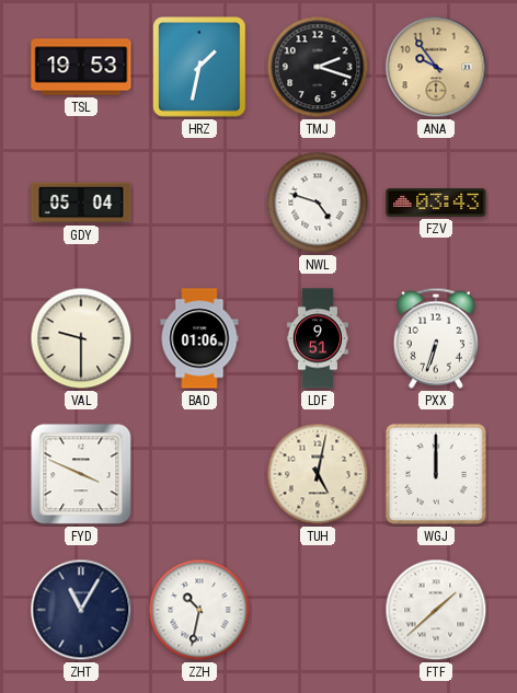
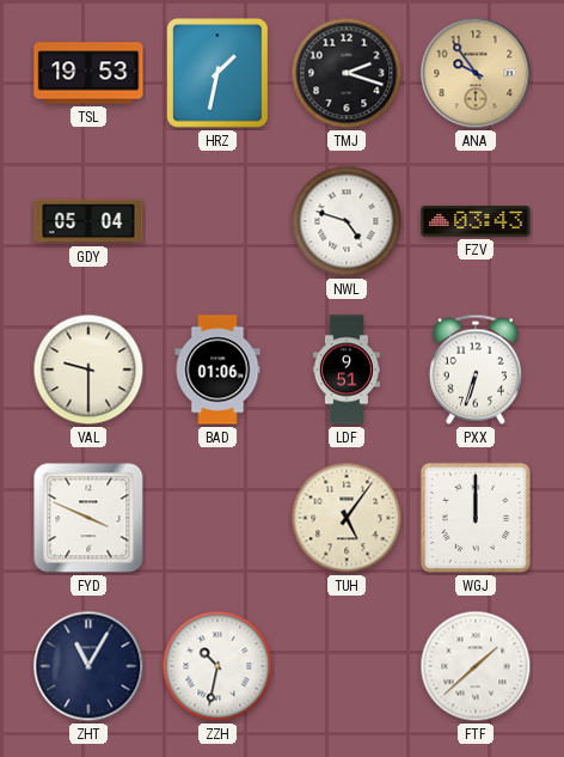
TUH: 5:02 -> 5:06
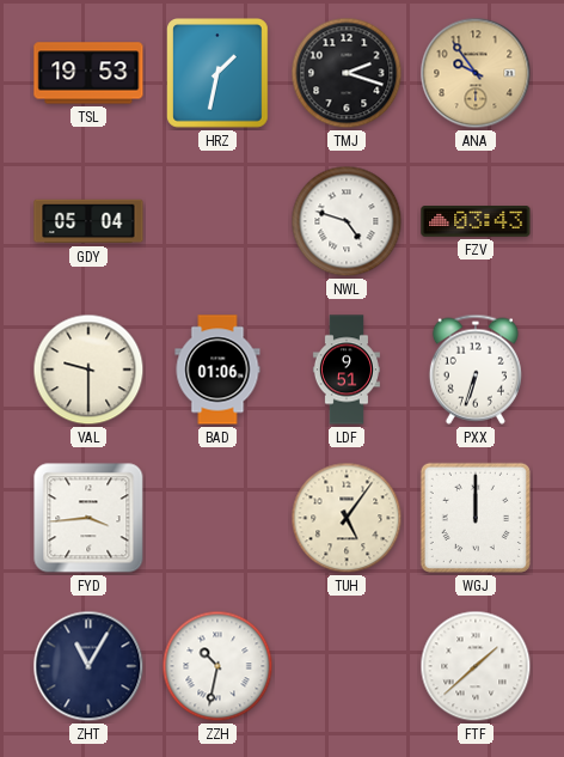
FYD: 3:49 -> 3:44
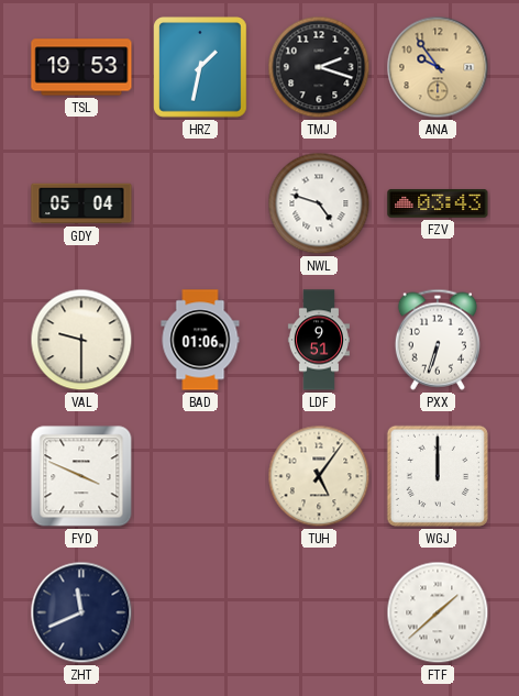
FYD: 3:44 -> 3:49
ZHT: 11:05 -> 11:41
ZZH: 10:32 -> none
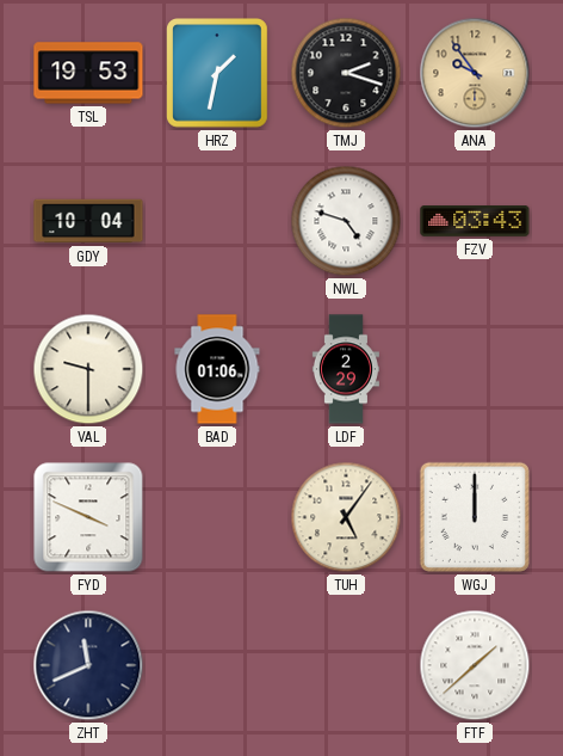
GDY: 05:04 -> 10:04
LDF: 9:51 -> 2:29
PXX: 6:33 -> none
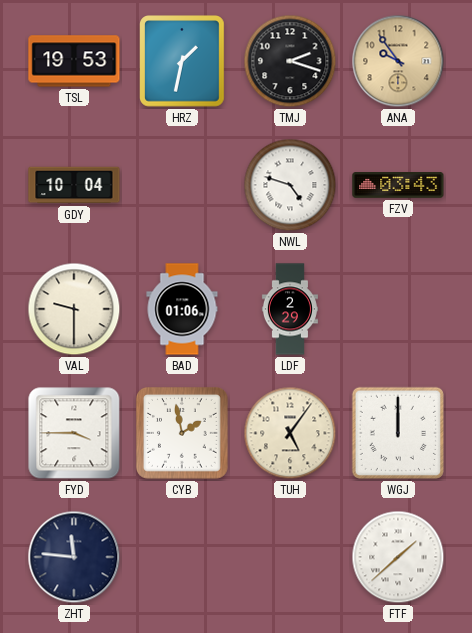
FYD: 3:49 -> 3:45
CYB: none -> 1:58
ZHT: 11:41 -> 11:46
